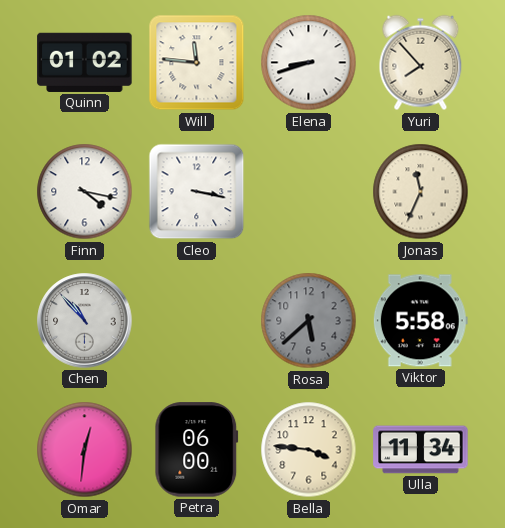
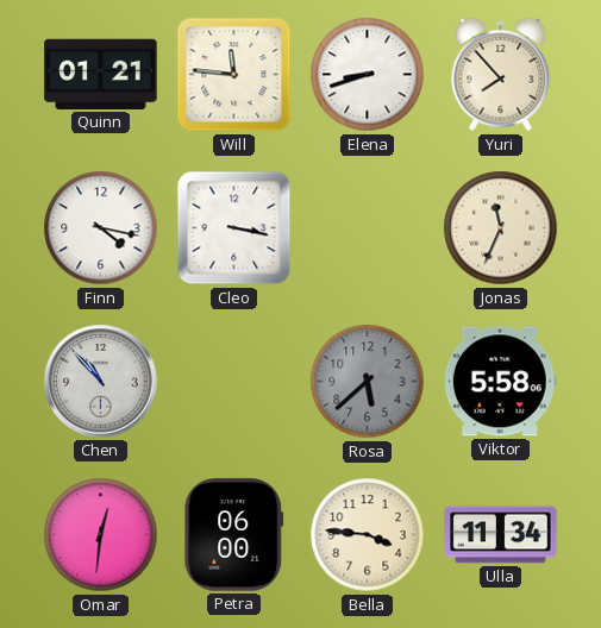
Quinn: 01:02 -> 01:21
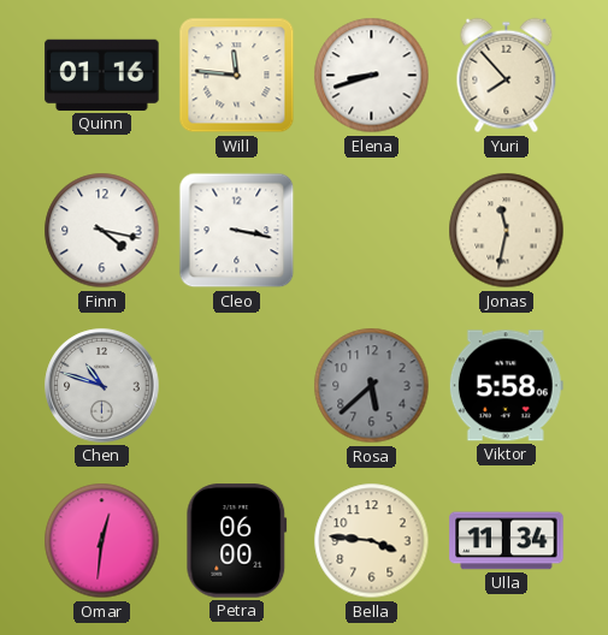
Quinn: 01:21 -> 01:16
Jonas: 11:34 -> 11:32
Chen: 10:53 -> 10:48
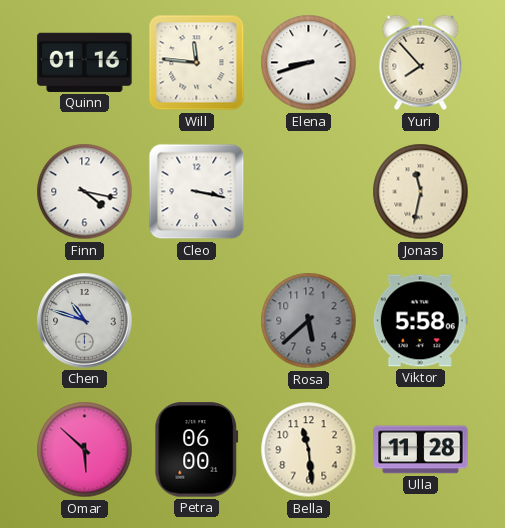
Omar: 12:31 -> 5:52
Bella: 3:46 -> 11:29
Ulla: 11:34 -> 11:28
